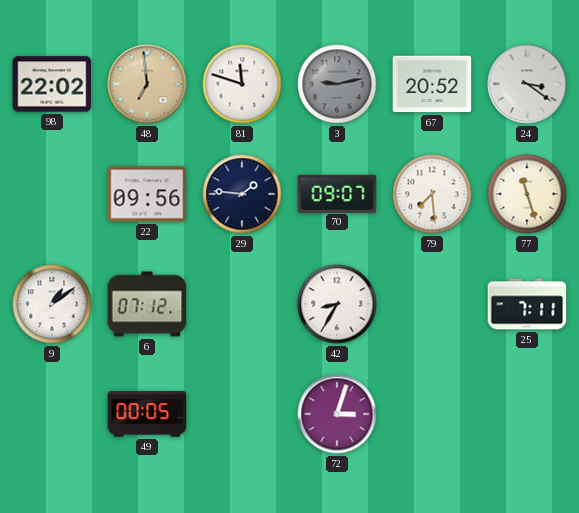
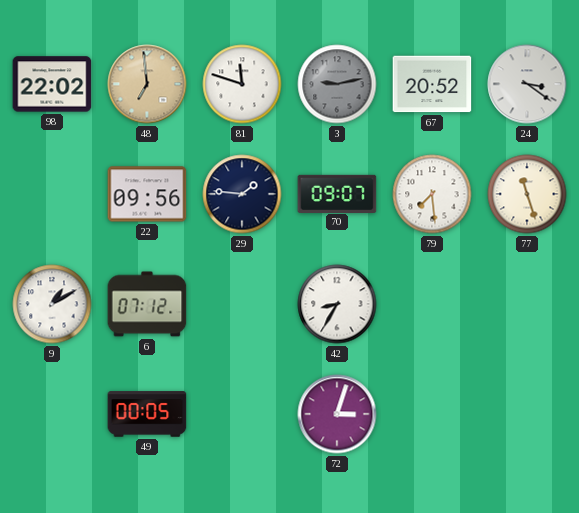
9: 1:09 -> 1:10
25: 7:11 -> none
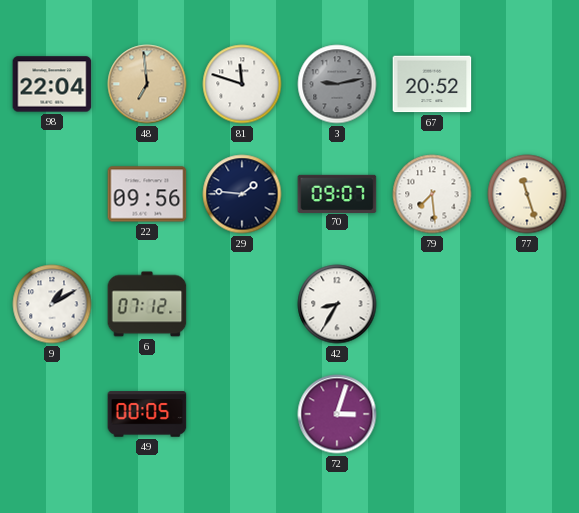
98: 22:02 -> 22:04
24: 3:21 -> none
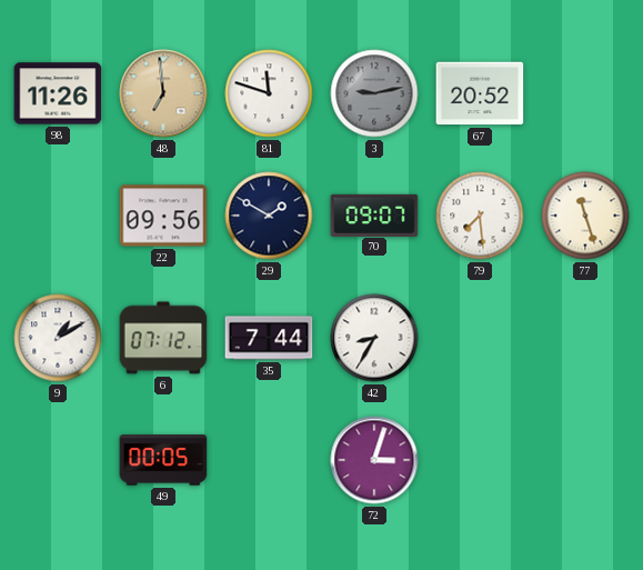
98: 22:04 -> 11:26
29: 1:46 -> 1:50
35: none -> 7:44
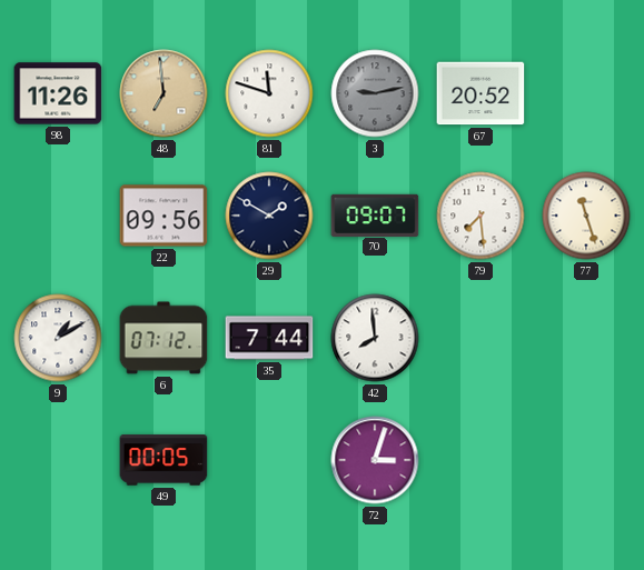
42: 8:35 -> 7:59
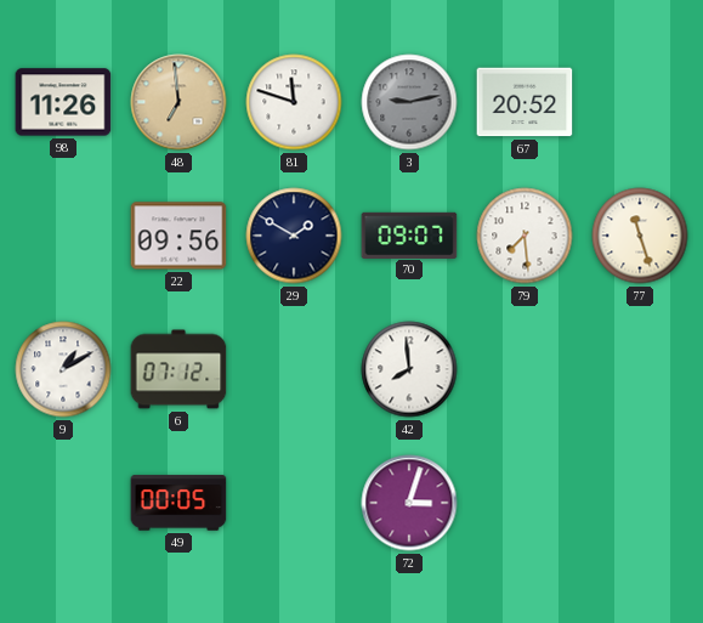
35: 7:44 -> none
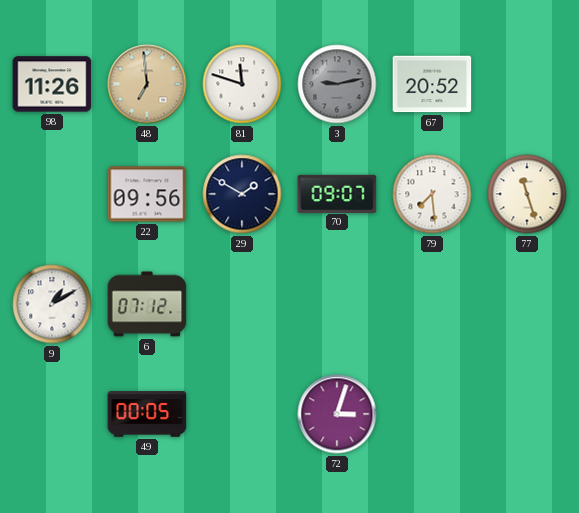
42: 7:59 -> none
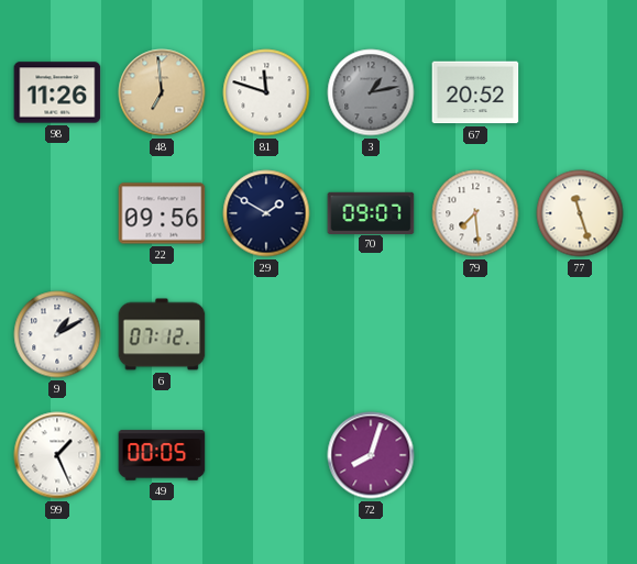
3: 9:13 -> 1:13
99: none -> 1:26
72: 3:03 -> 8:03
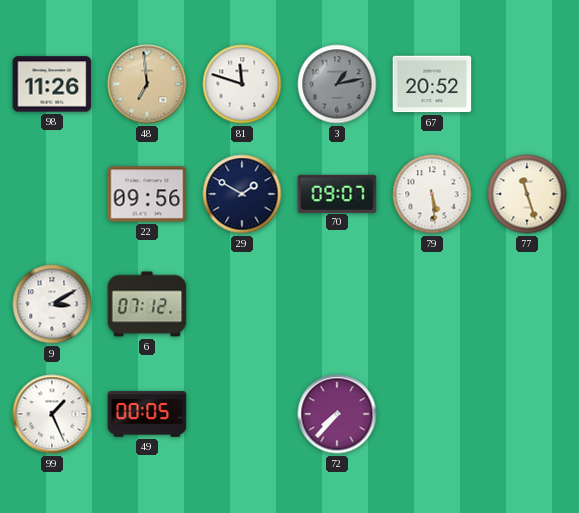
79: 7:29 -> 5:29
9: 1:10 -> 3:10
72: 8:03 -> 7:37
